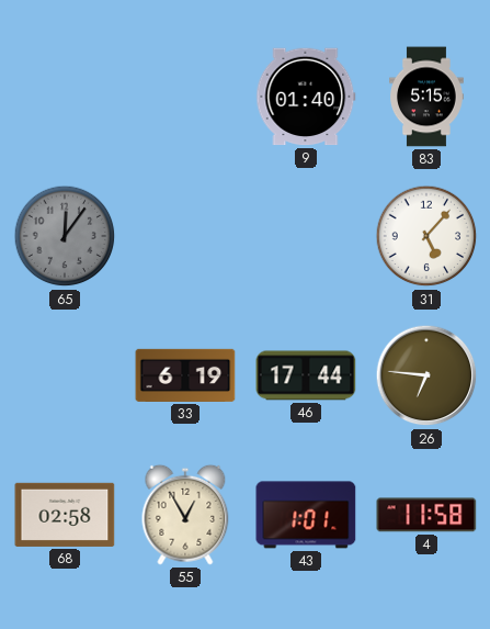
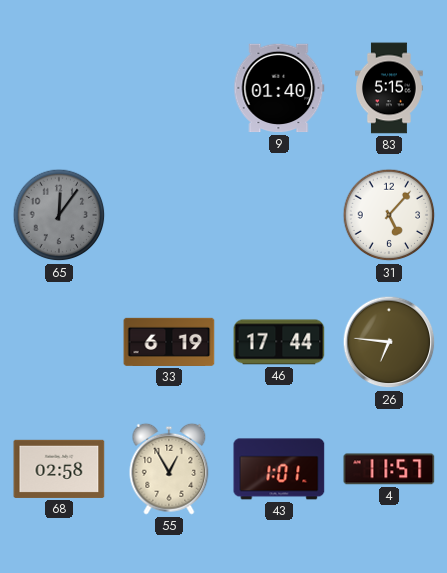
4: 11:58 -> 11:57
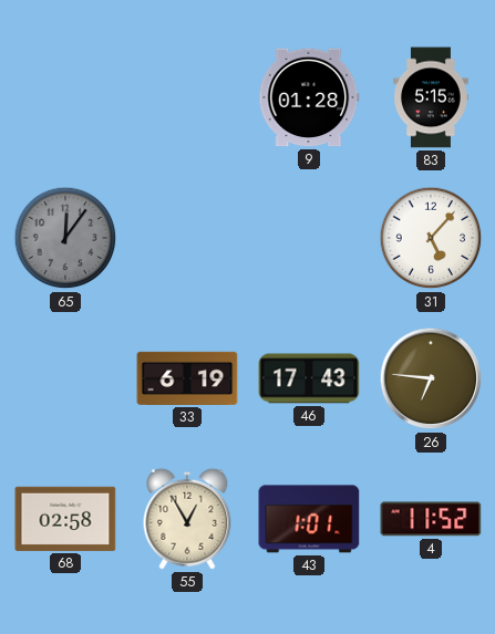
9: 01:40 -> 01:28
46: 17:44 -> 17:43
4: 11:57 -> 11:52
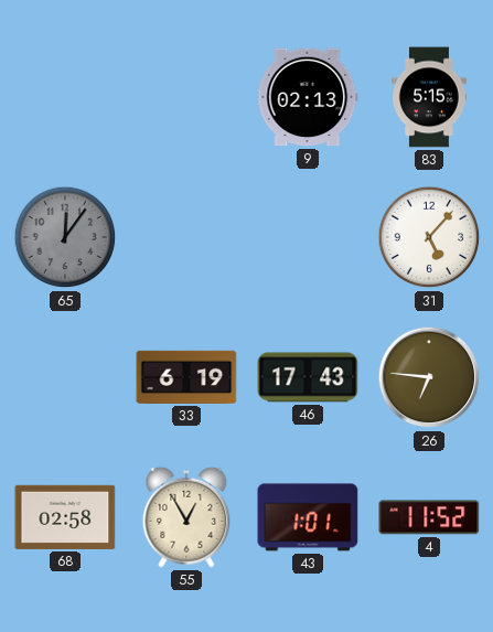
9: 01:28 -> 02:13
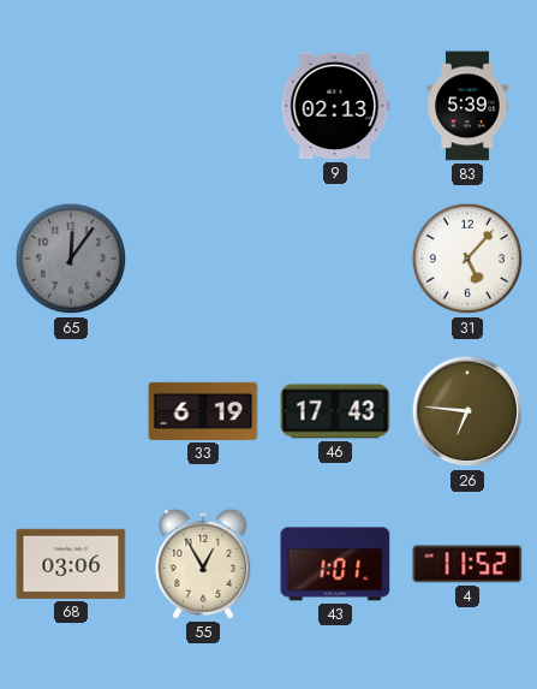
83: 5:15 -> 5:39
68: 02:58 -> 03:06
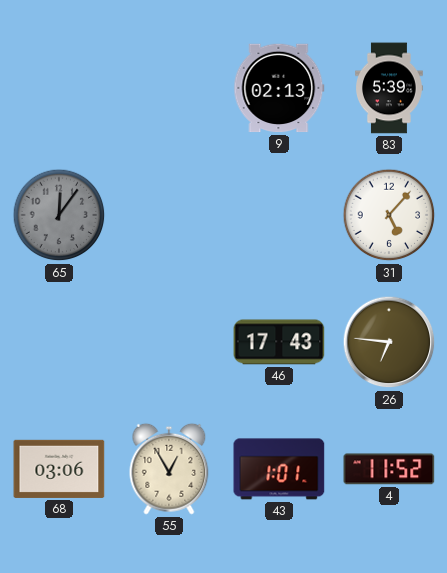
33: 6:19 -> none
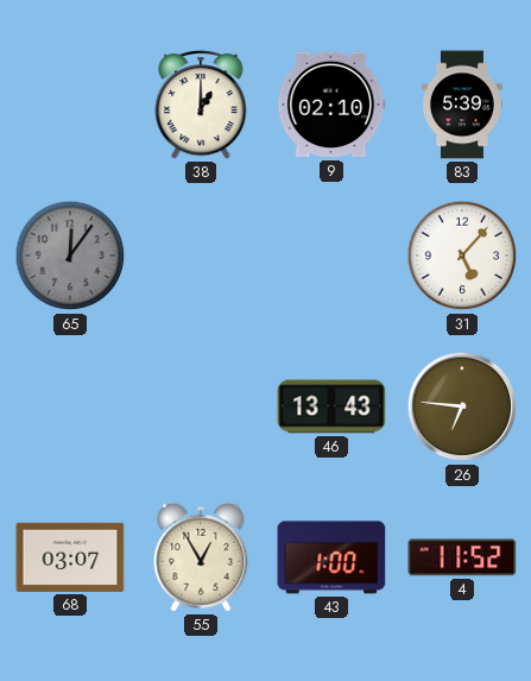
38: none -> 1:00
9: 02:13 -> 02:10
46: 17:43 -> 13:43
68: 03:06 -> 03:07
43: 1:01 -> 1:00
